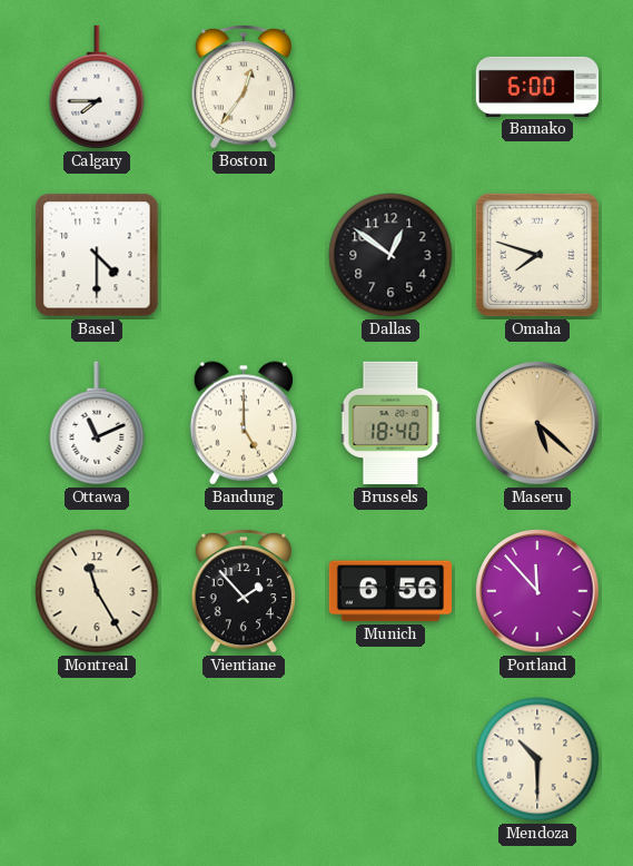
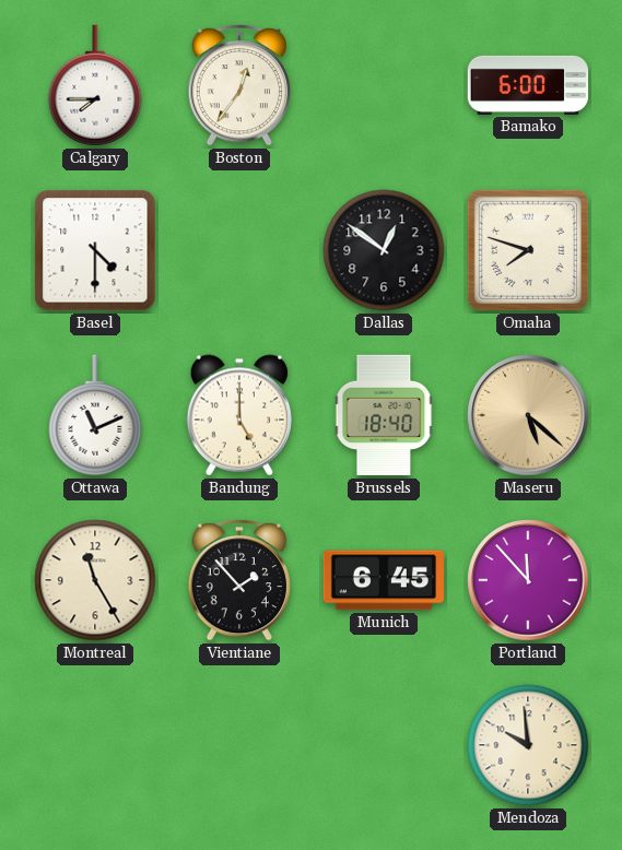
Munich: 6:56 -> 6:45
Mendoza: 10:30 -> 9:59
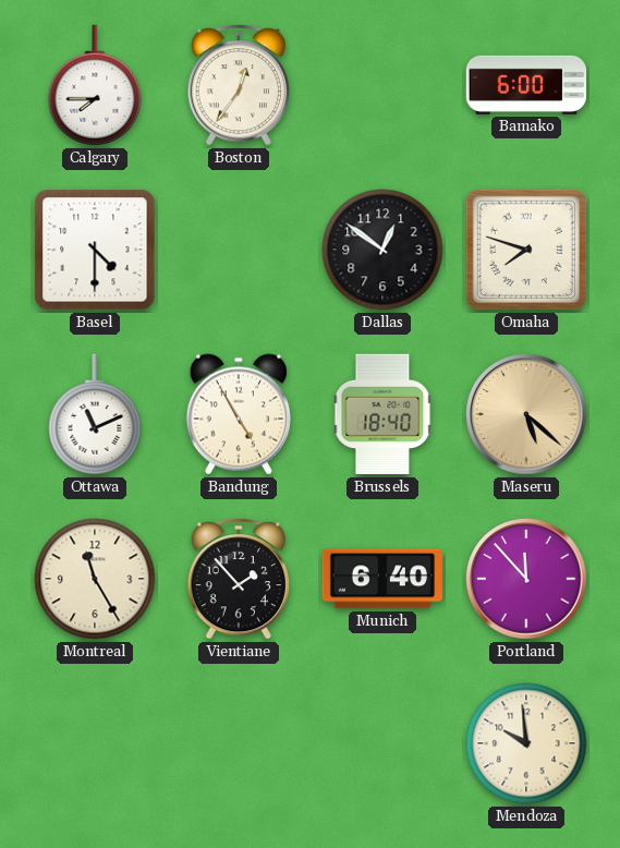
Bandung: 5:00 -> 4:55
Munich: 6:45 -> 6:40
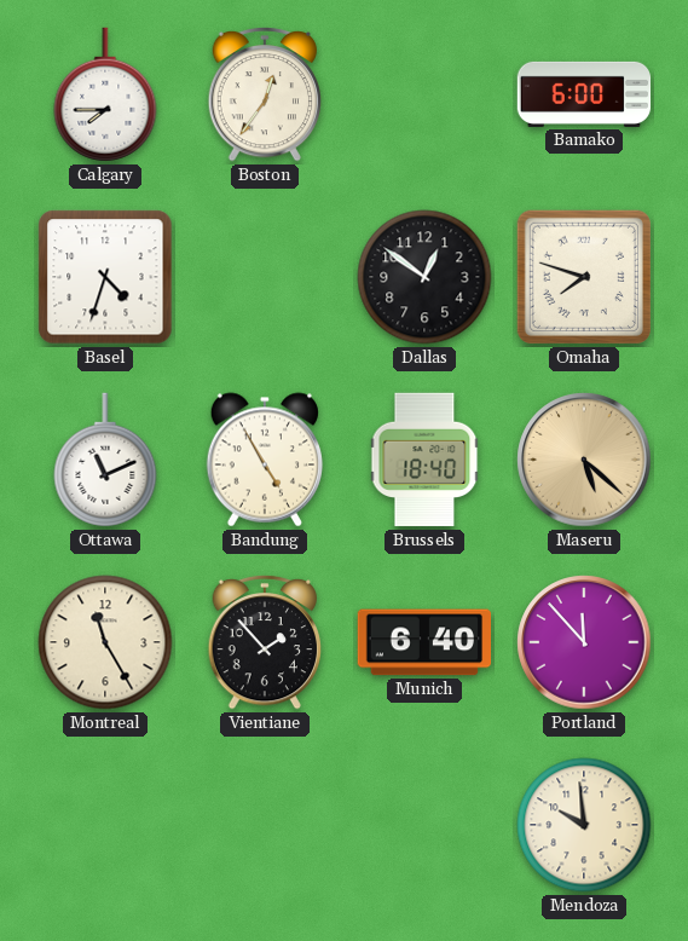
Basel: 4:30 -> 4:33
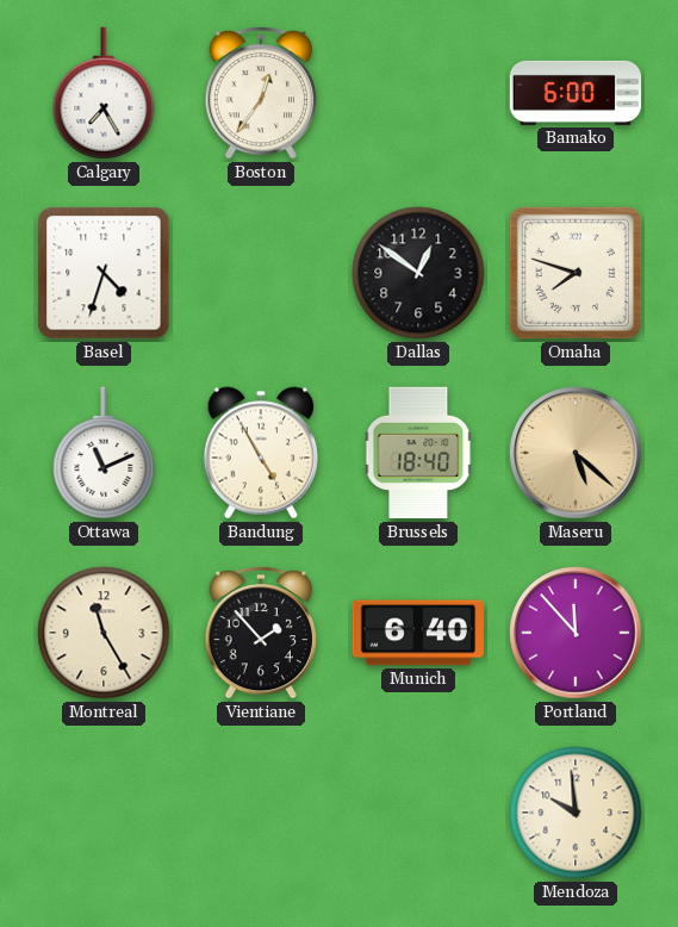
Calgary: 7:45 -> 7:25
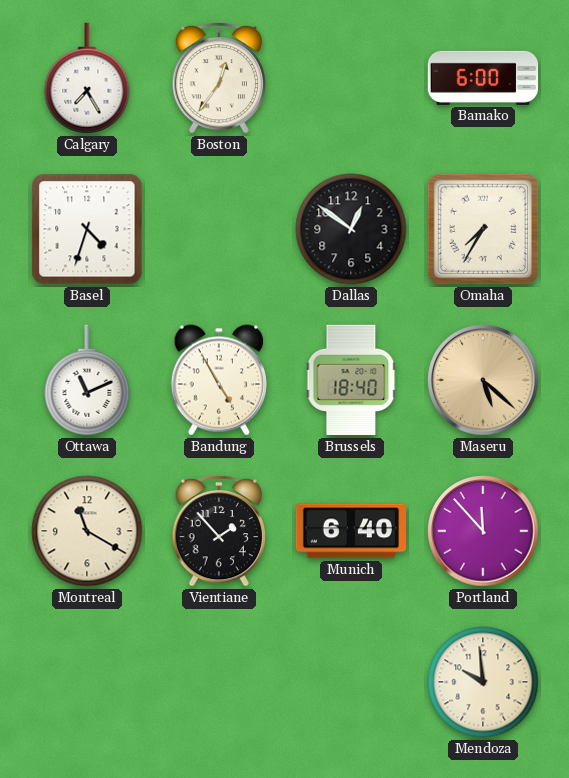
Omaha: 7:48 -> 7:35
Montreal: 11:25 -> 11:20
